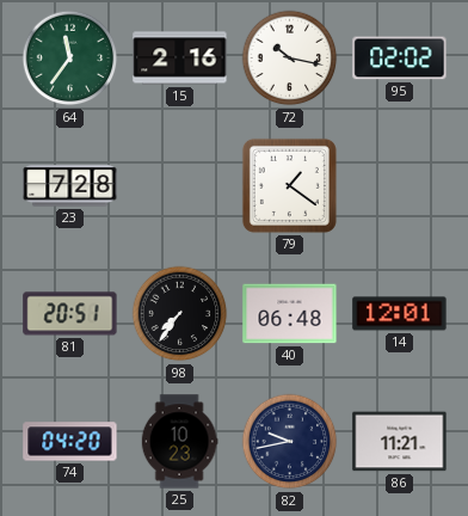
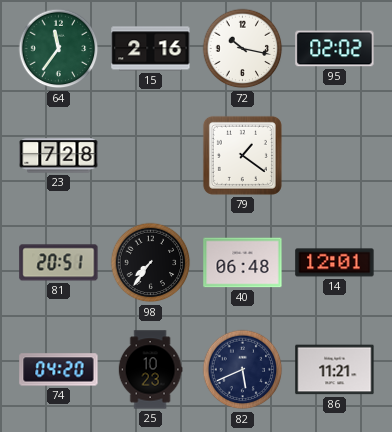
82: 9:43 -> 5:41
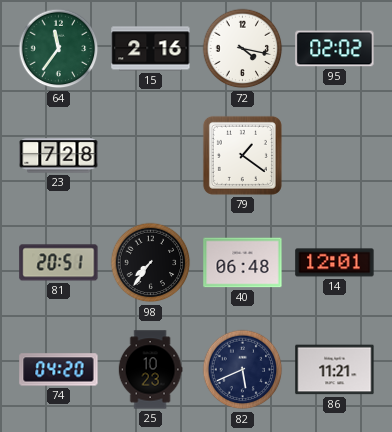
72: 10:17 -> 4:17
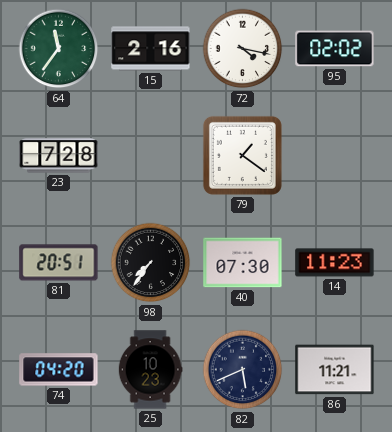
40: 06:48 -> 07:30
14: 12:01 -> 11:23
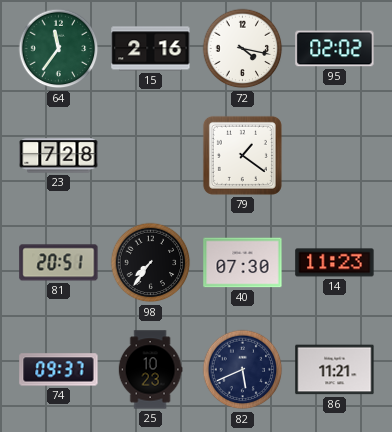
74: 04:20 -> 09:37
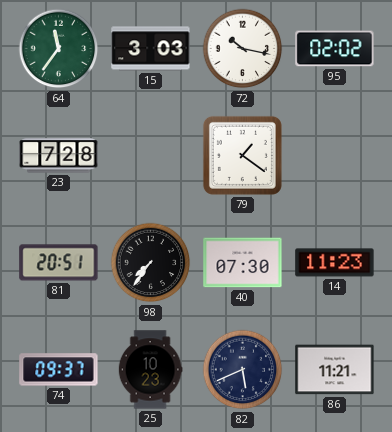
15: 2:16 -> 3:03
72: 4:17 -> 10:17
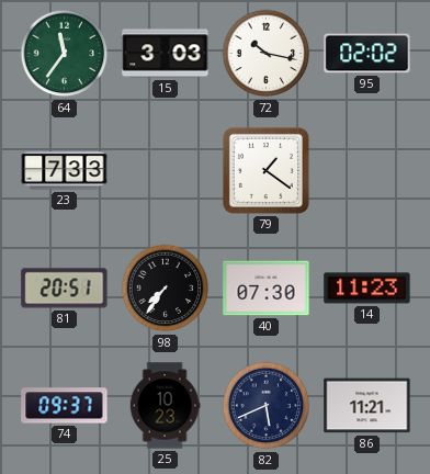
23: 7:28 -> 7:33
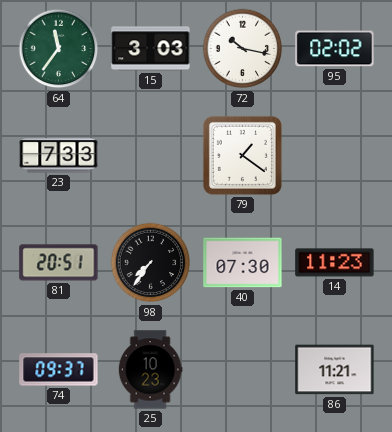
82: 5:41 -> none
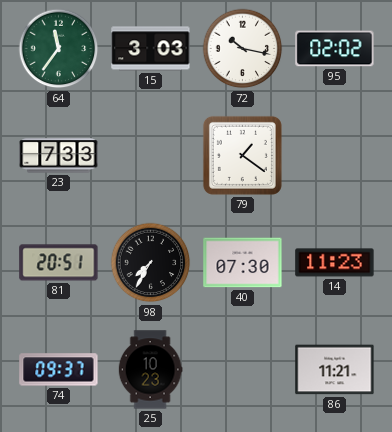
98: 7:36 -> 7:35
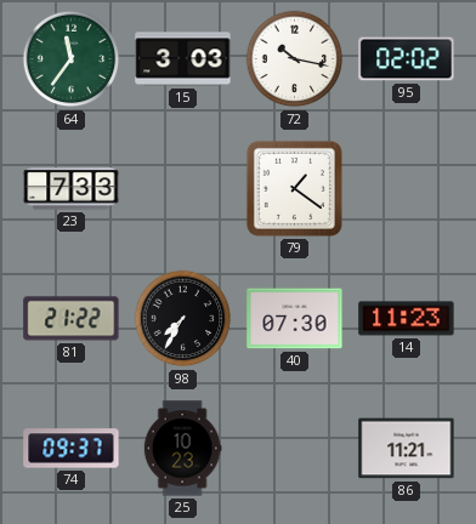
81: 20:51 -> 21:22
